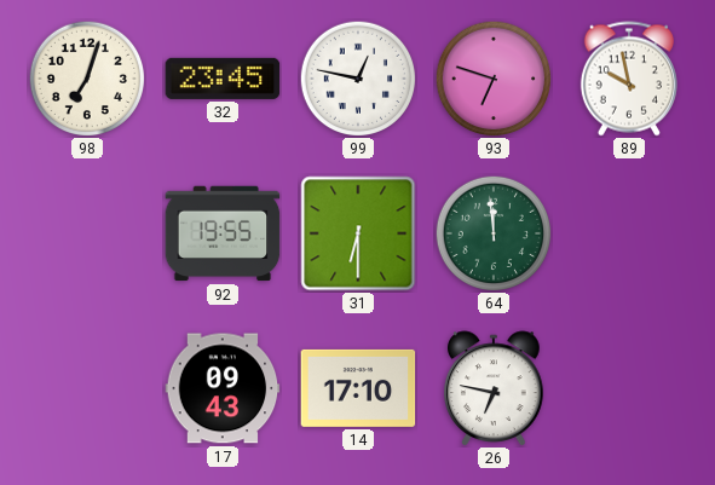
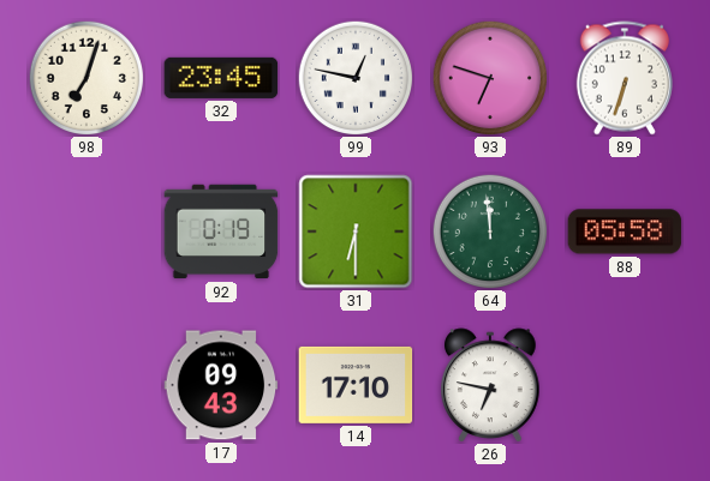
89: 9:58 -> 6:33
92: 19:55 -> 0:19
88: none -> 05:58
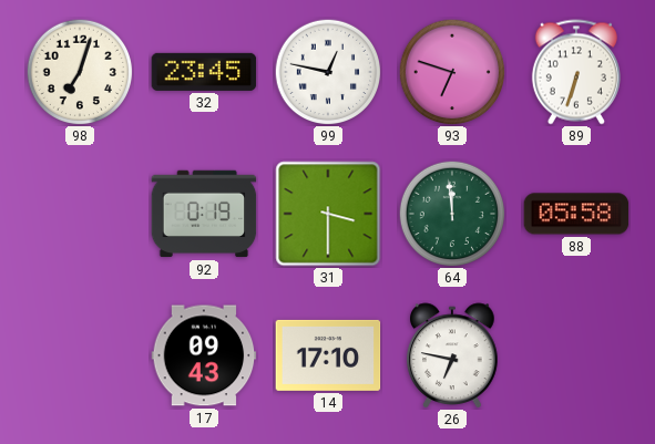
31: 6:30 -> 3:30
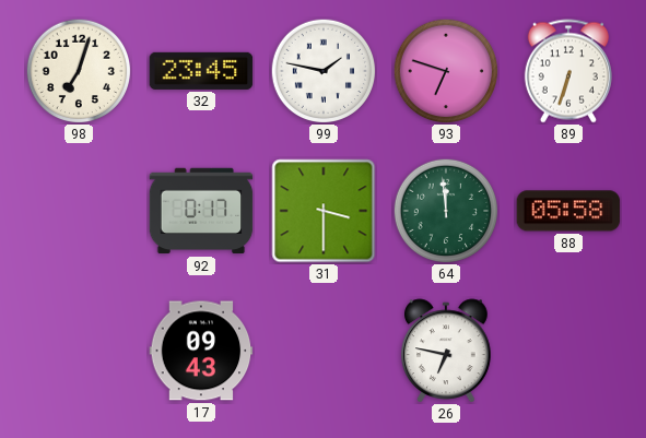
99: 12:47 -> 1:47
92: 0:19 -> 0:17
14: 17:10 -> none
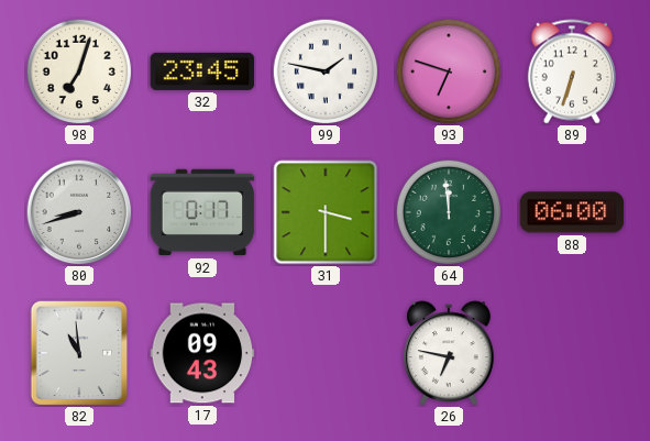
80: none -> 8:42
88: 05:58 -> 06:00
82: none -> 10:59
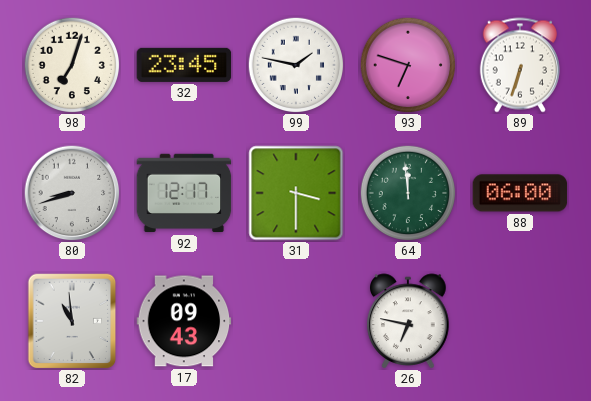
92: 0:17 -> 12:17
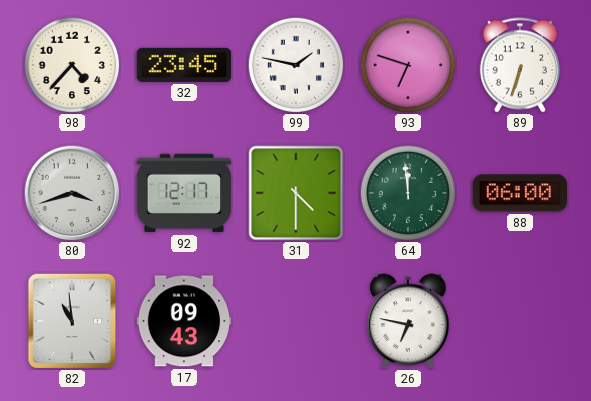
98: 7:03 -> 4:37
80: 8:42 -> 3:42
31: 3:30 -> 4:30
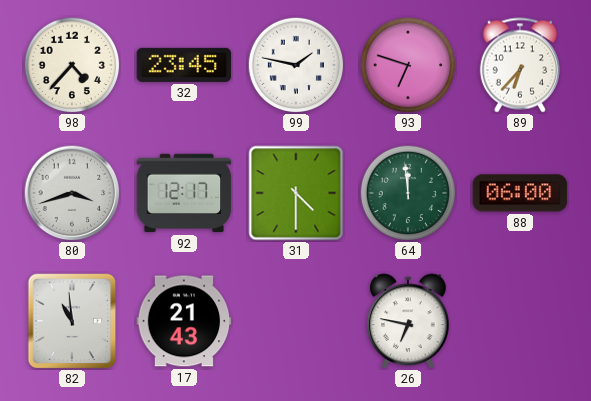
89: 6:33 -> 6:37
17: 09:43 -> 21:43
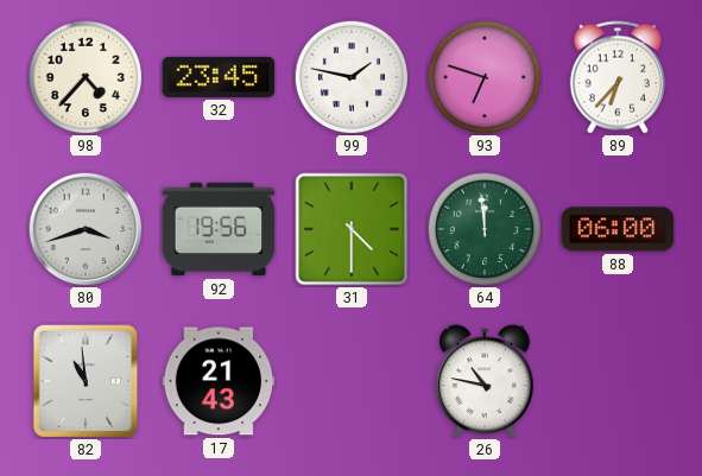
92: 12:17 -> 19:56
26: 6:47 -> 10:47
